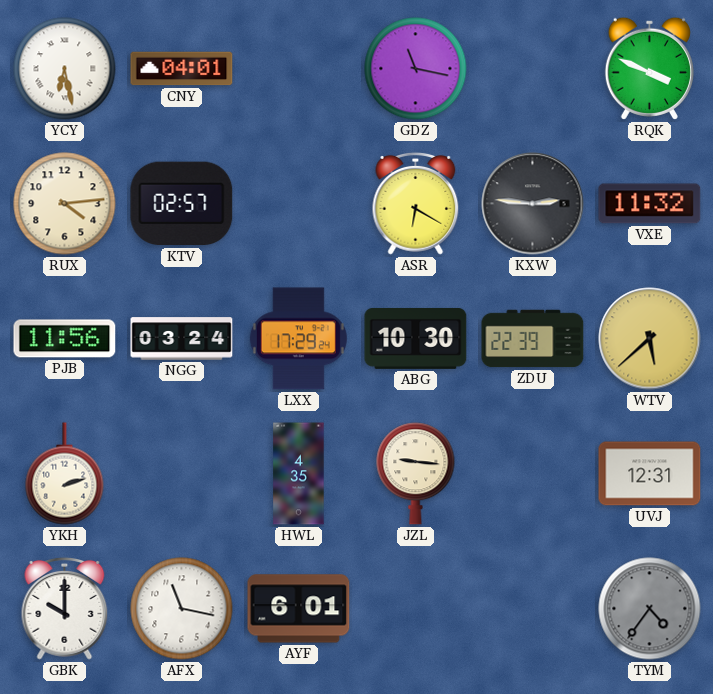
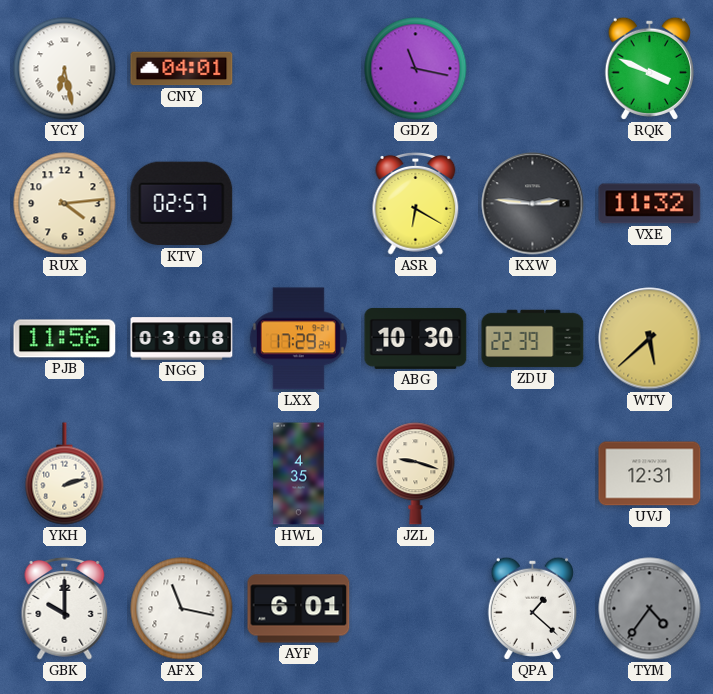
NGG: 03:24 -> 03:08
JZL: 9:16 -> 9:18
QPA: none -> 1:22
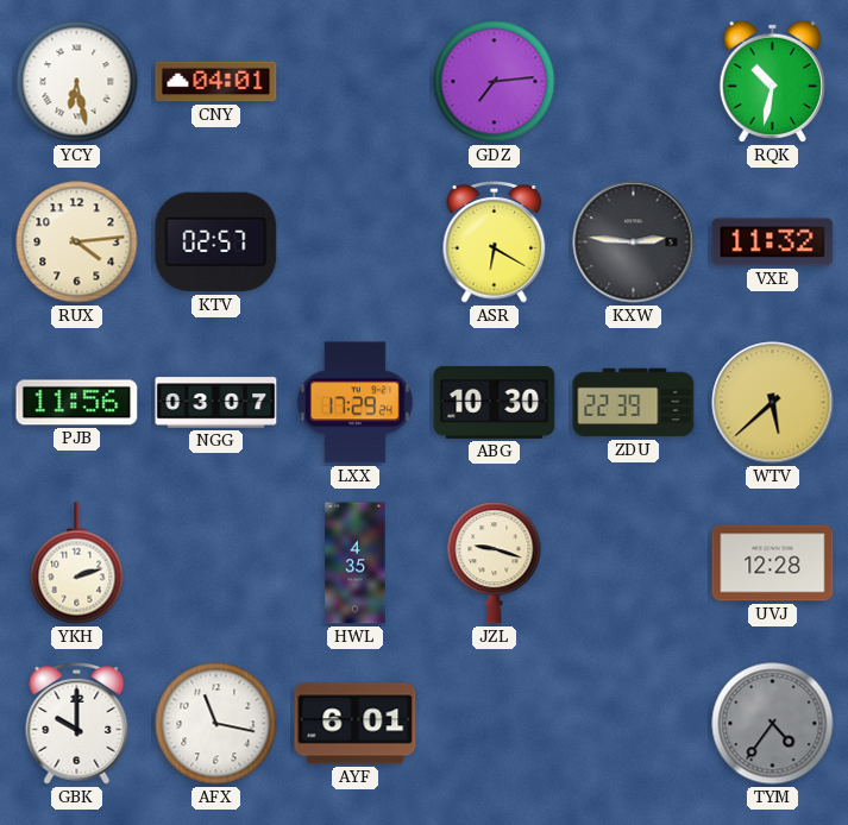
GDZ: 11:17 -> 7:14
RQK: 3:49 -> 10:32
NGG: 03:08 -> 03:07
UVJ: 12:31 -> 12:28
QPA: 1:22 -> none
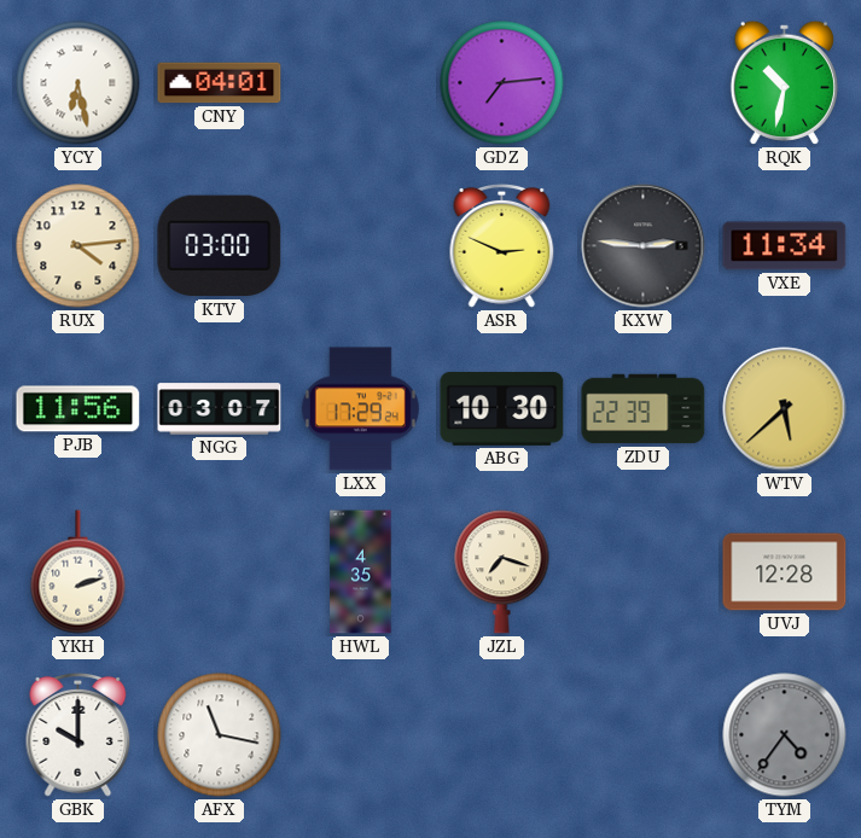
KTV: 02:57 -> 03:00
ASR: 6:20 -> 2:49
VXE: 11:32 -> 11:34
JZL: 9:18 -> 7:18
AYF: 6:01 -> none
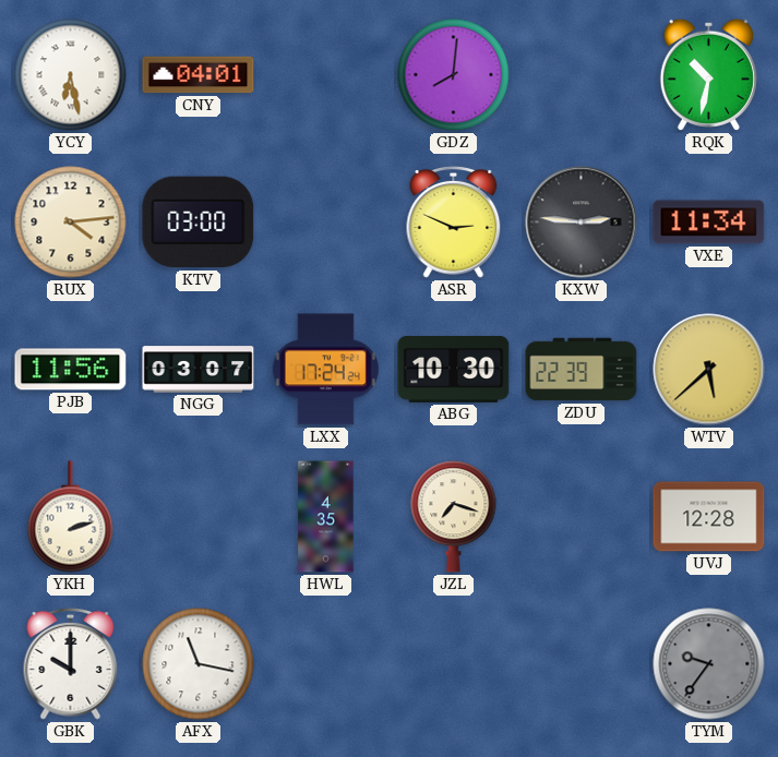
GDZ: 7:14 -> 8:01
LXX: 17:29 -> 17:24
TYM: 4:36 -> 9:36
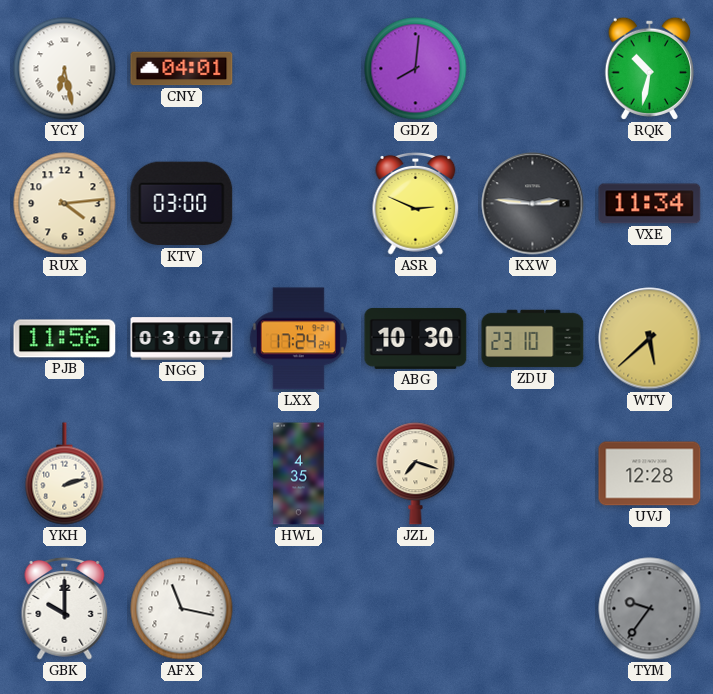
ZDU: 22:39 -> 23:10
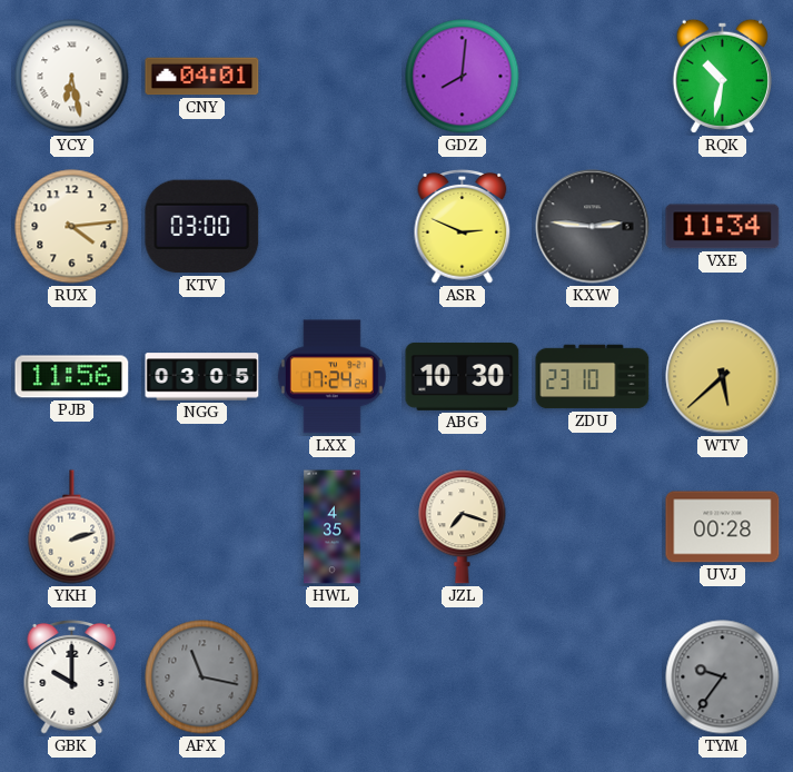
NGG: 03:07 -> 03:05
UVJ: 12:28 -> 00:28
AFX dial: white -> grey
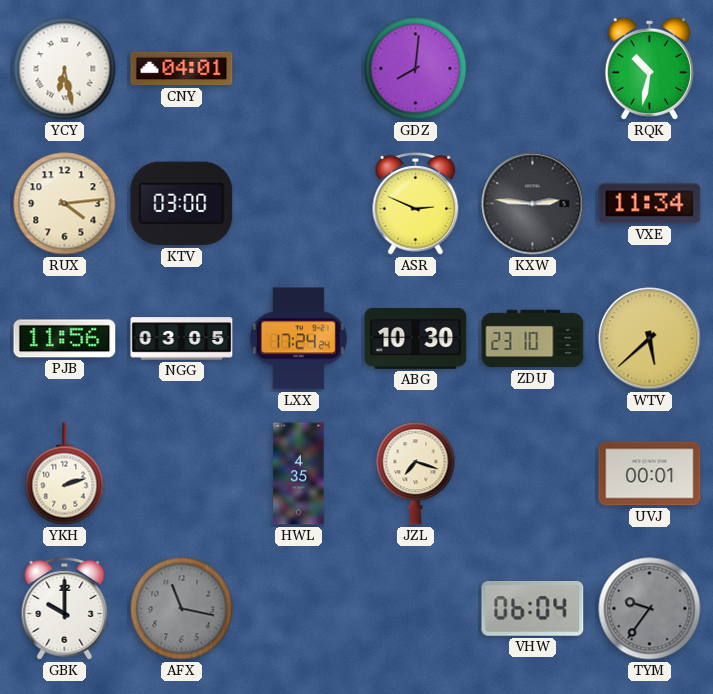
UVJ: 00:28 -> 00:01
VHW: none -> 06:04
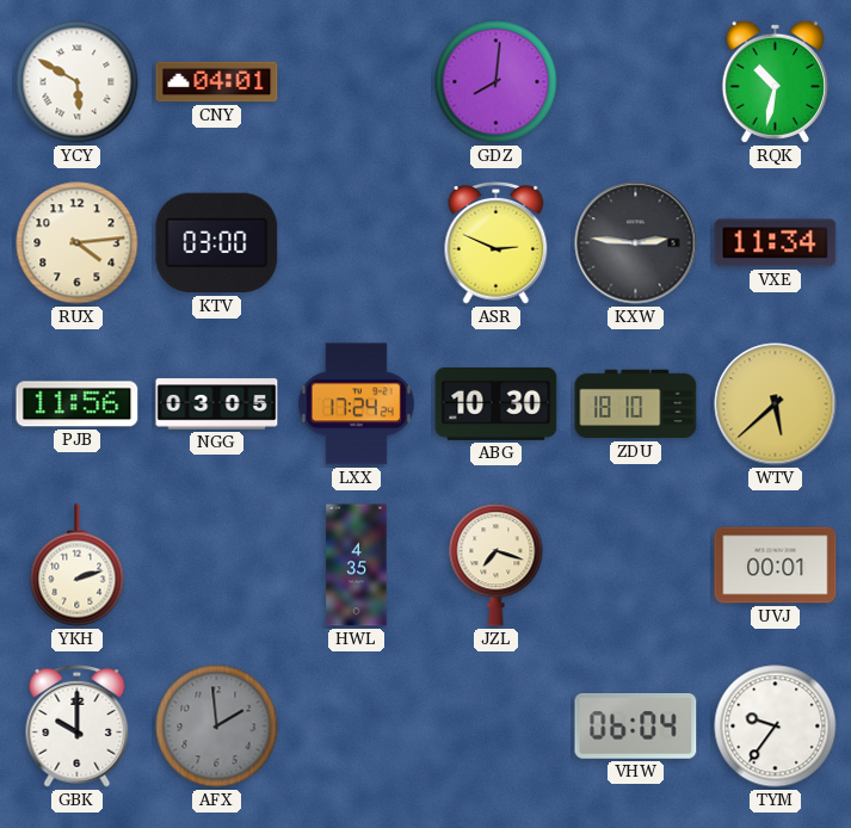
YCY: 6:28 -> 5:50
ZDU: 23:10 -> 18:10
AFX: 11:17 -> 1:59
TYM dial: grey -> white
